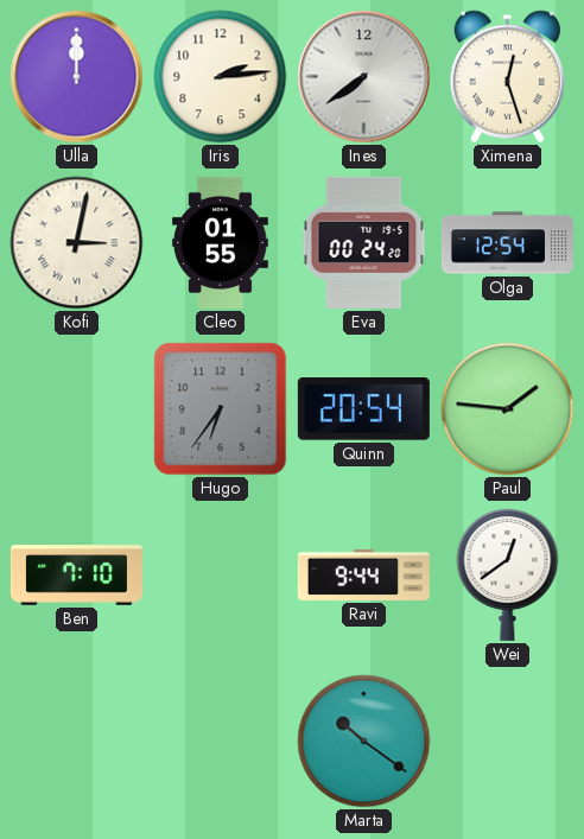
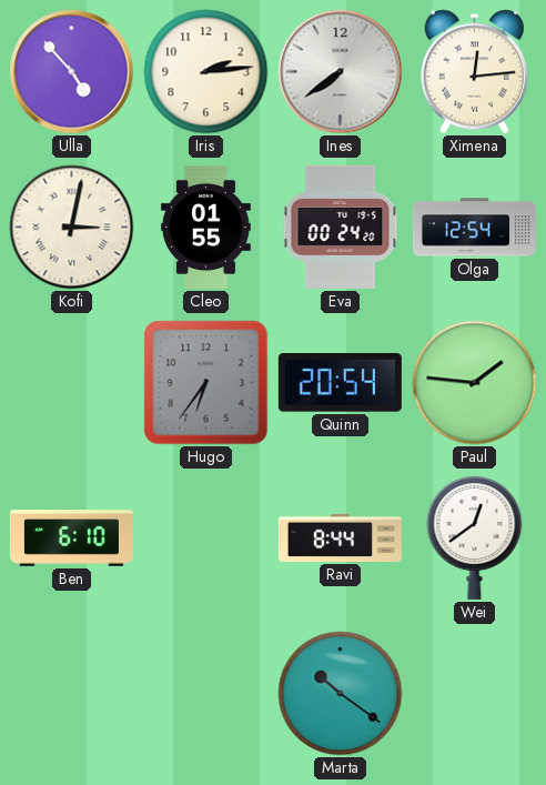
Ulla: 12:00 -> 4:53
Ximena: 12:27 -> 12:14
Ben: 7:10 -> 6:10
Ravi: 9:44 -> 8:44
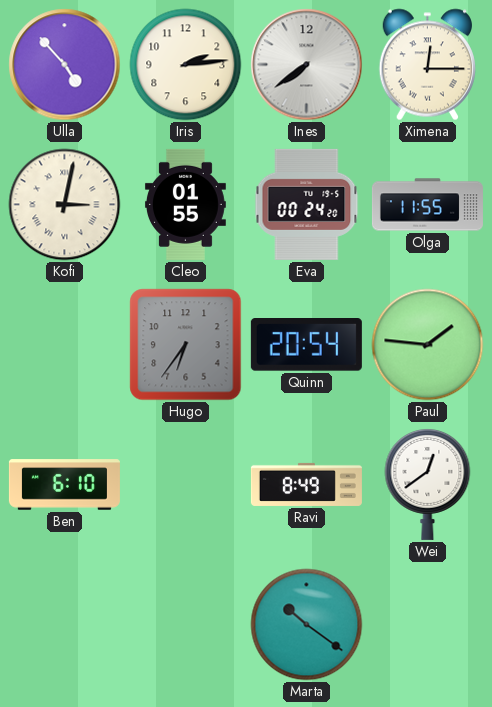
Ximena: 12:14 -> 12:15
Olga: 12:54 -> 11:55
Ravi: 8:44 -> 8:49
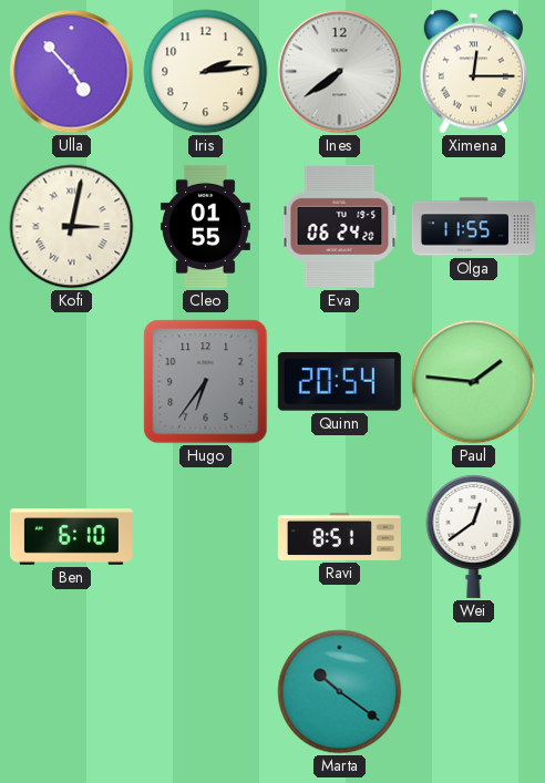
Eva: 00:24 -> 06:24
Ravi: 8:49 -> 8:51
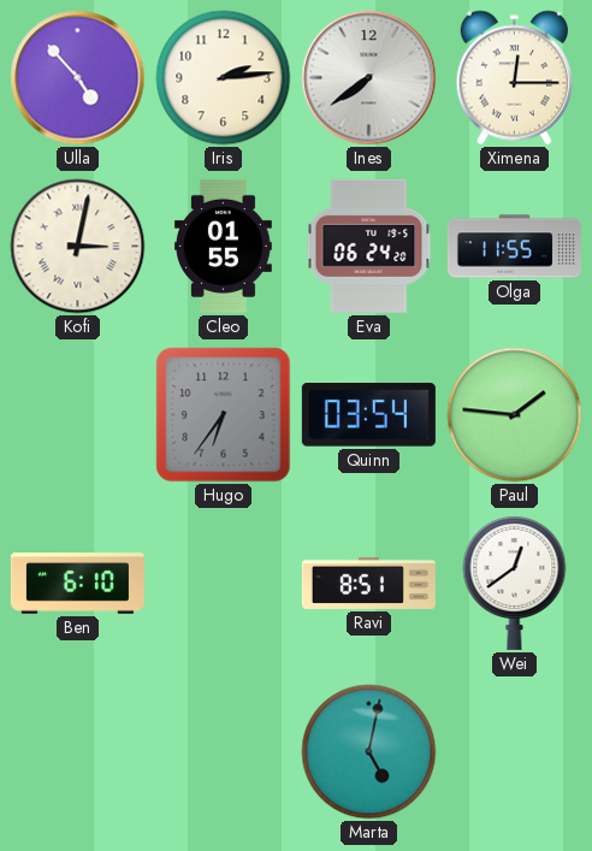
Quinn: 20:54 -> 03:54
Marta: 10:21 -> 5:02
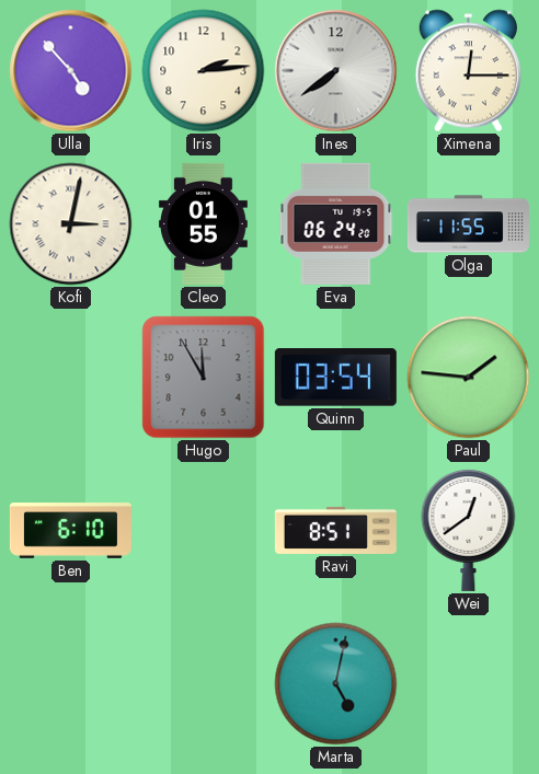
Hugo: 6:36 -> 11:55
